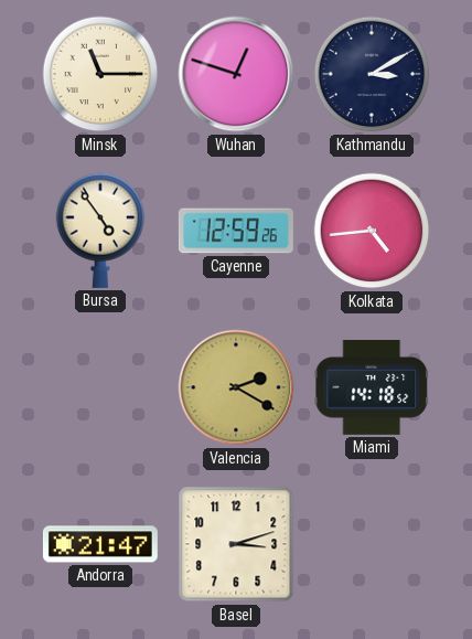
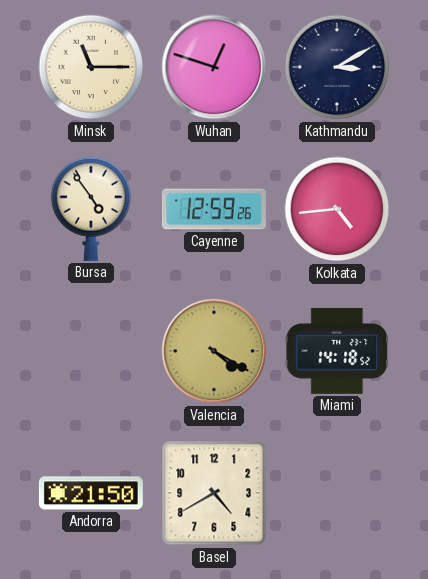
Valencia: 2:20 -> 4:20
Andorra: 21:47 -> 21:50
Basel: 3:12 -> 4:40
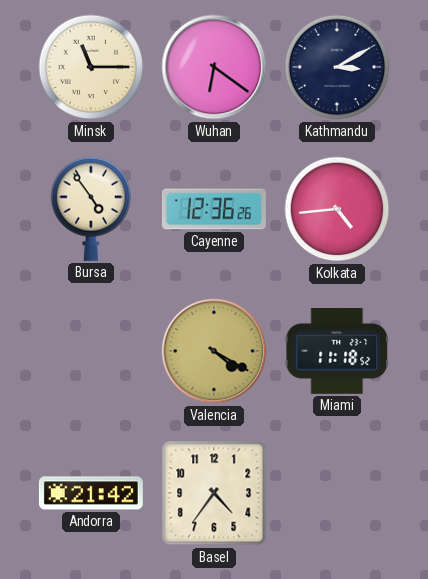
Wuhan: 12:48 -> 6:21
Cayenne: 12:59 -> 12:36
Miami: 14:18 -> 11:18
Andorra: 21:50 -> 21:42
Basel: 4:40 -> 4:36
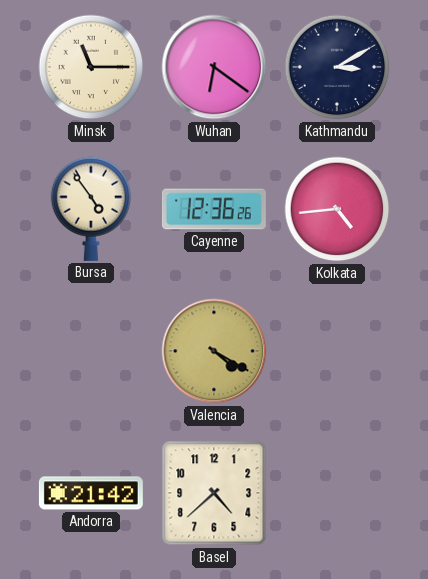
Miami: 11:18 -> none
Basel: 4:36 -> 4:38
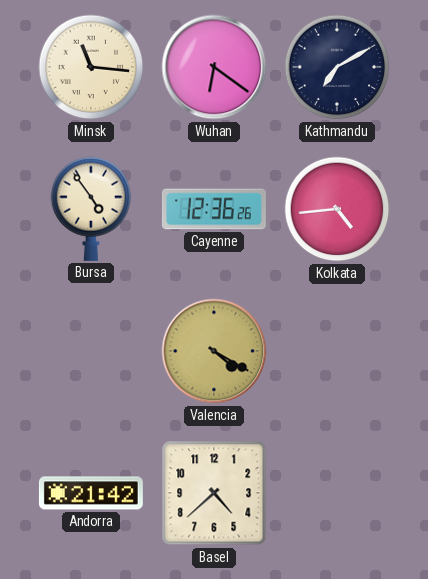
Minsk: 11:15 -> 11:16
Kathmandu: 3:10 -> 7:10
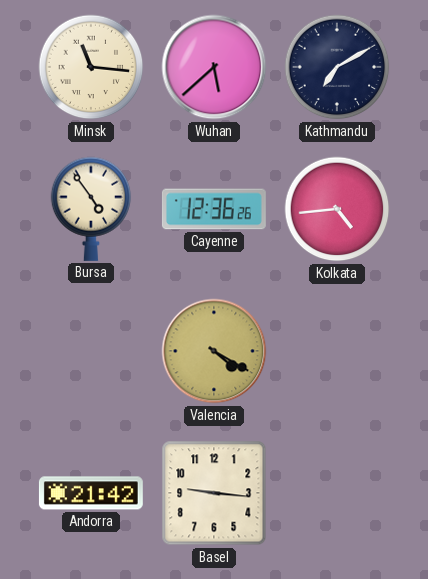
Wuhan: 6:21 -> 5:38
Basel: 4:38 -> 9:16
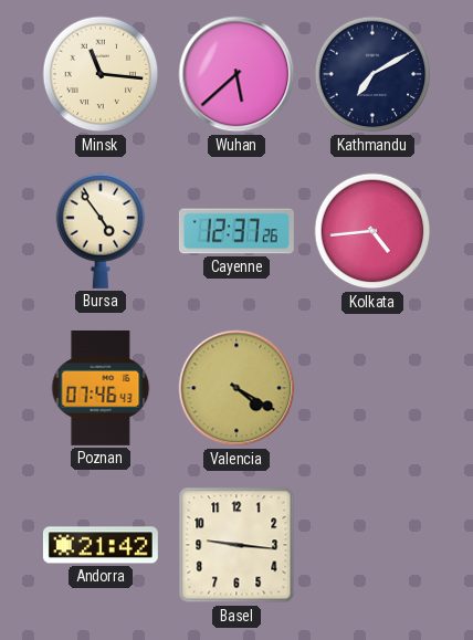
Cayenne: 12:36 -> 12:37
Poznan: none -> 07:46
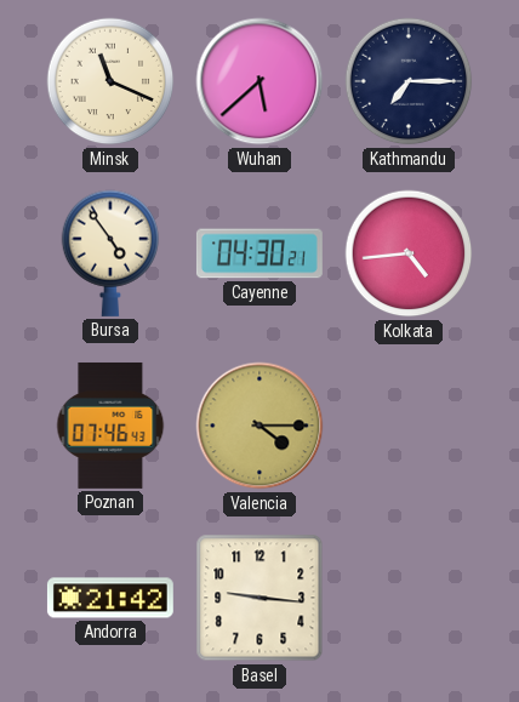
Minsk: 11:16 -> 11:19
Kathmandu: 7:10 -> 7:15
Cayenne: 12:37 -> 04:30
Valencia: 4:20 -> 4:15
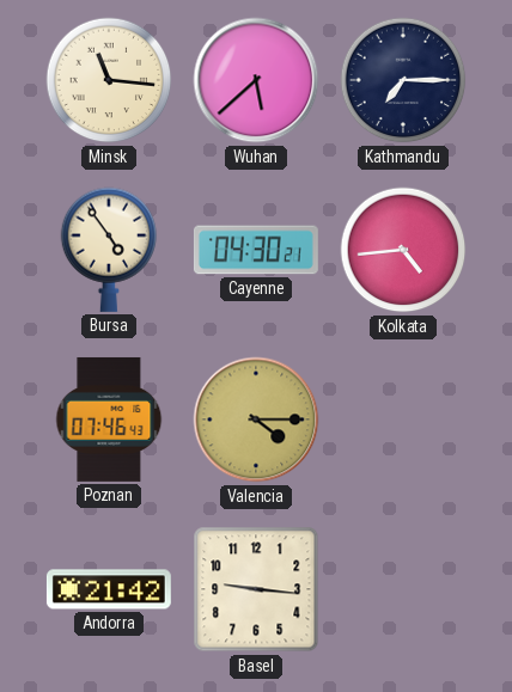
Minsk: 11:19 -> 11:16
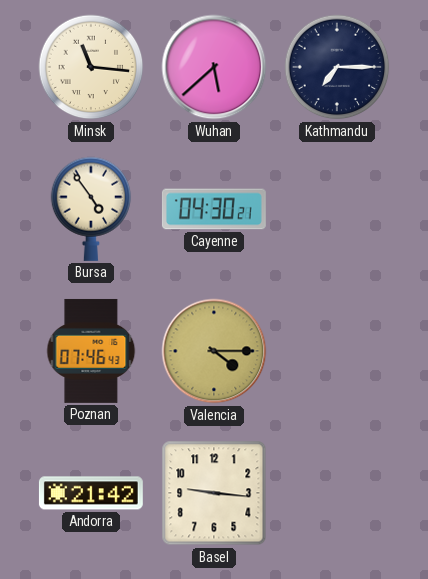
Kolkata: 4:44 -> none
